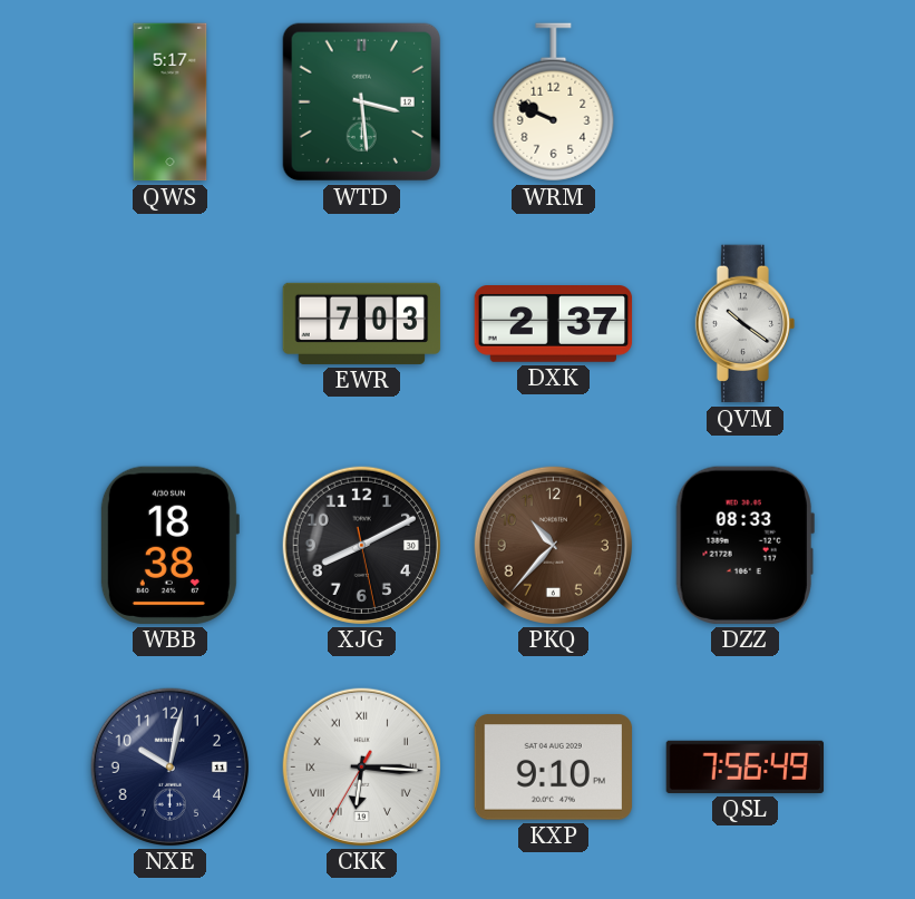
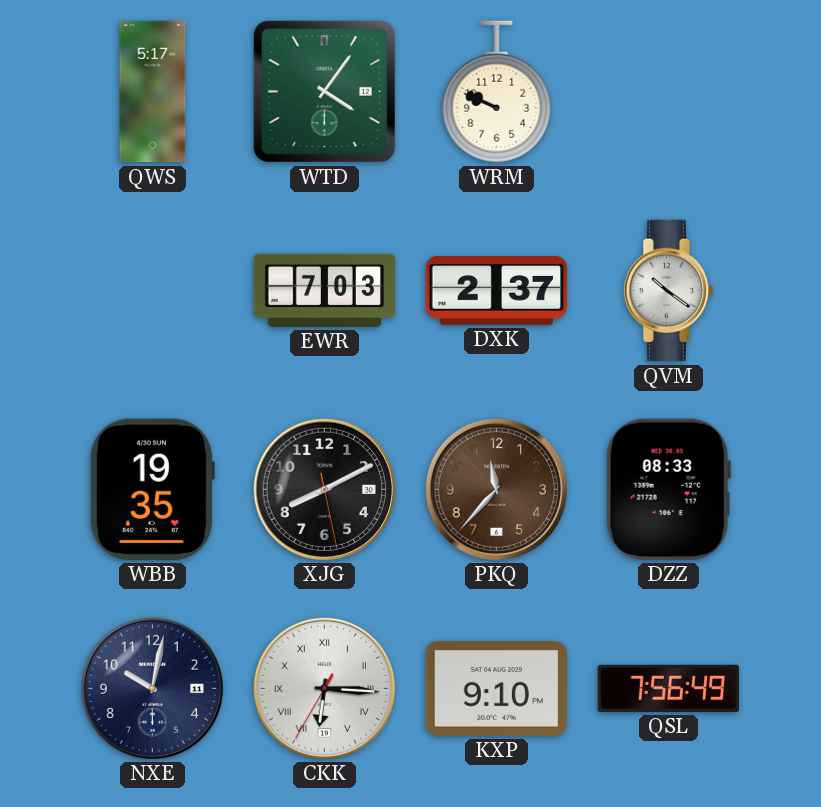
WTD: 3:29 -> 4:06
WBB: 18:38 -> 19:35
PKQ: 10:37 -> 11:37
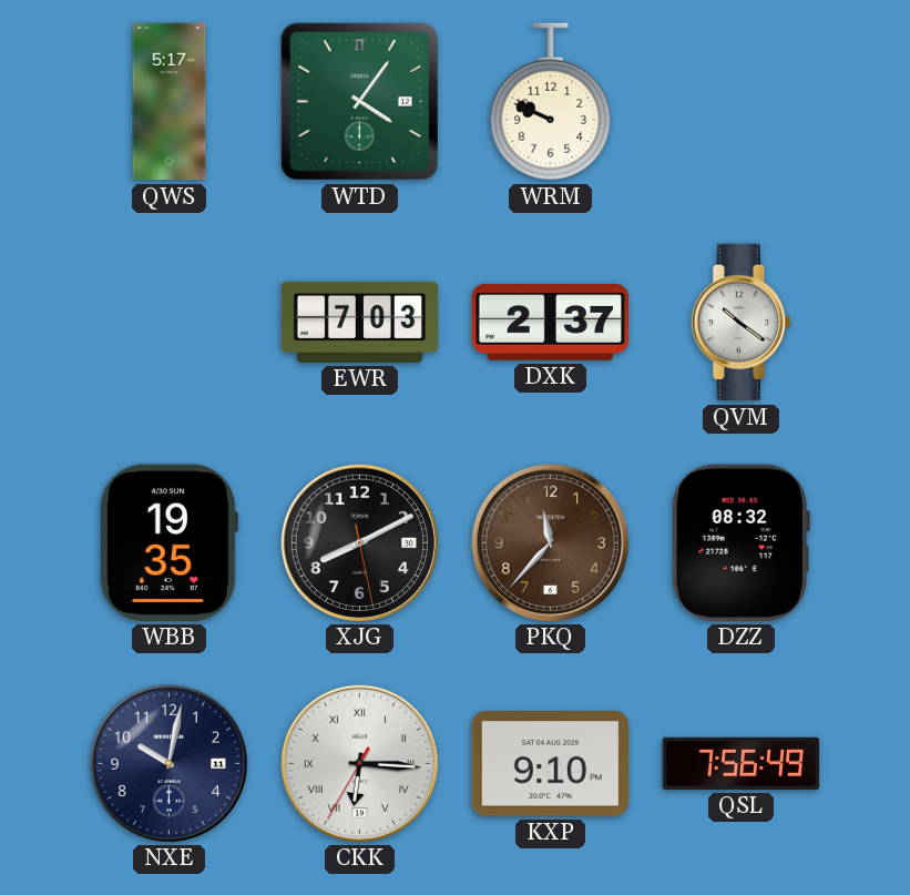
DZZ: 08:33 -> 08:32
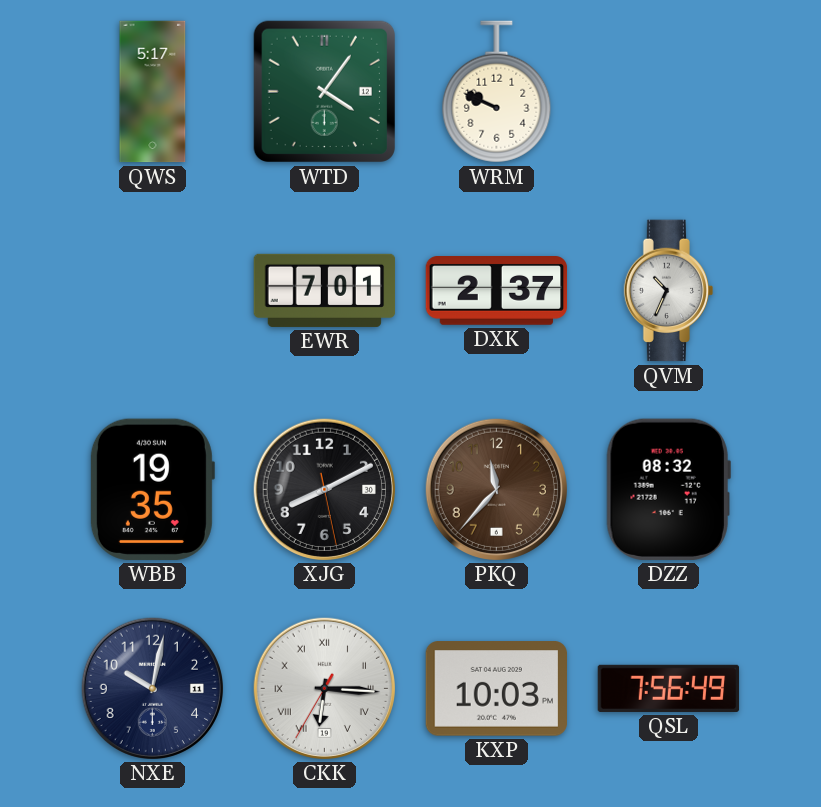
EWR: 7:03 -> 7:01
QVM: 10:21 -> 10:34
KXP: 9:10 -> 10:03
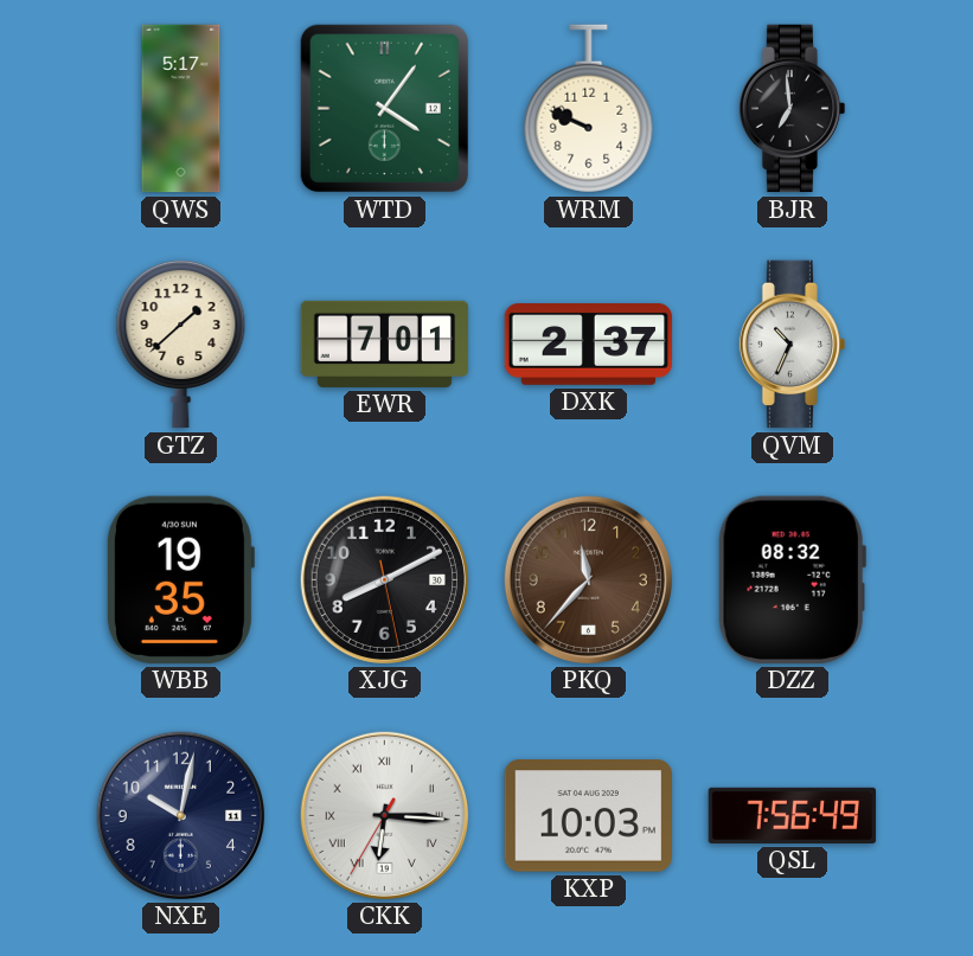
BJR: none -> 6:59
GTZ: none -> 1:38
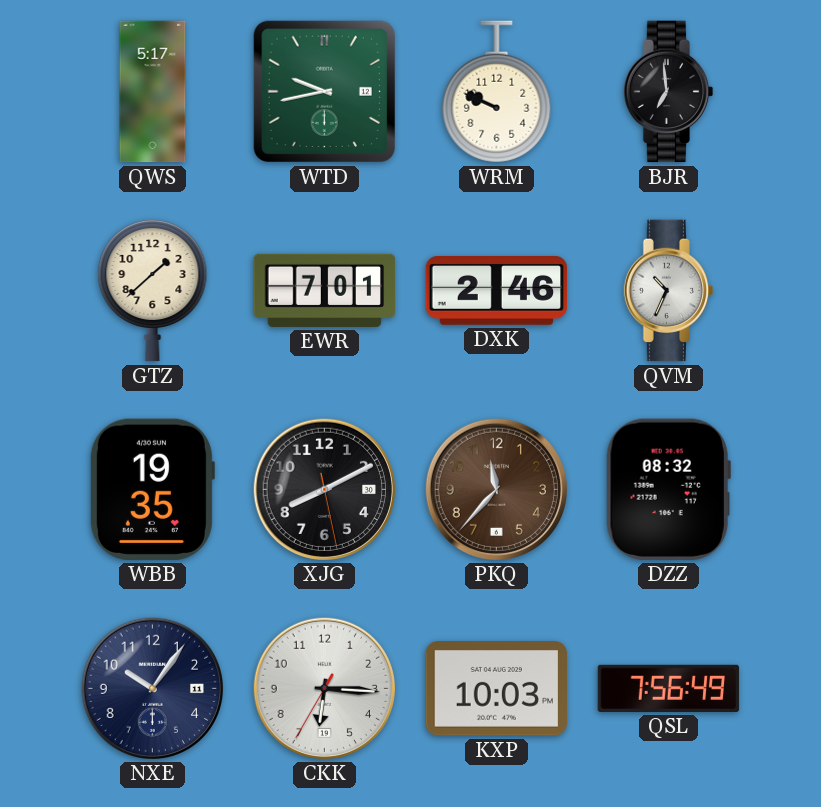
WTD: 4:06 -> 9:43
DXK: 2:37 -> 2:46
NXE: 10:02 -> 10:06
CKK numerals: Roman -> Arabic
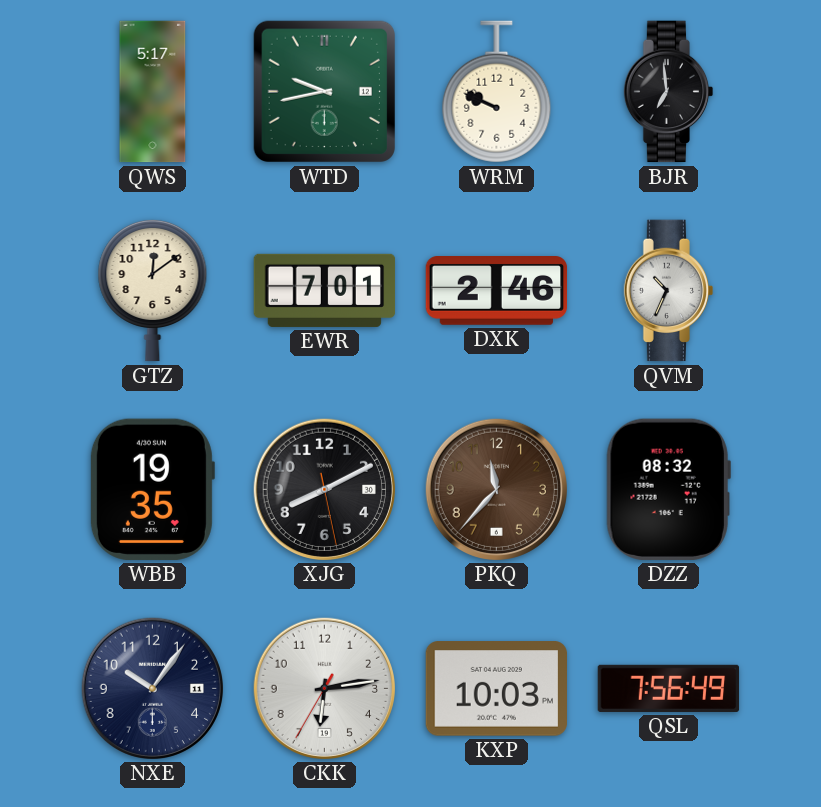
GTZ: 1:38 -> 12:09
CKK: 6:15 -> 6:13
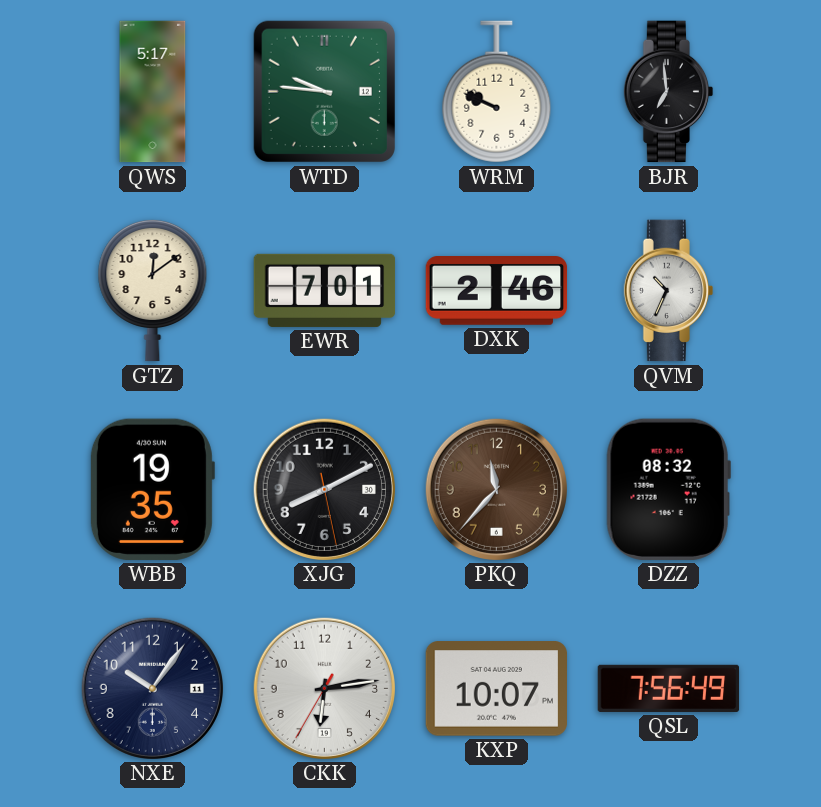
WTD: 9:43 -> 9:46
KXP: 10:03 -> 10:07
